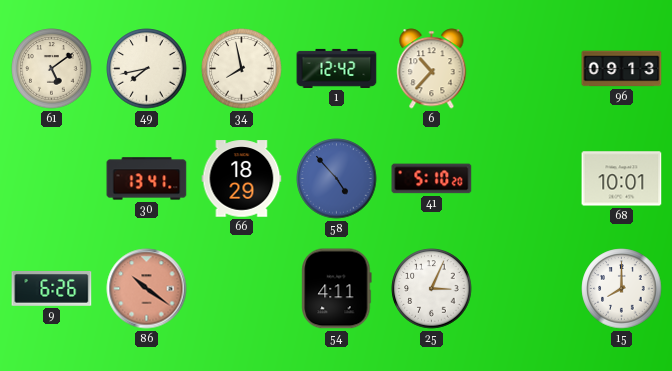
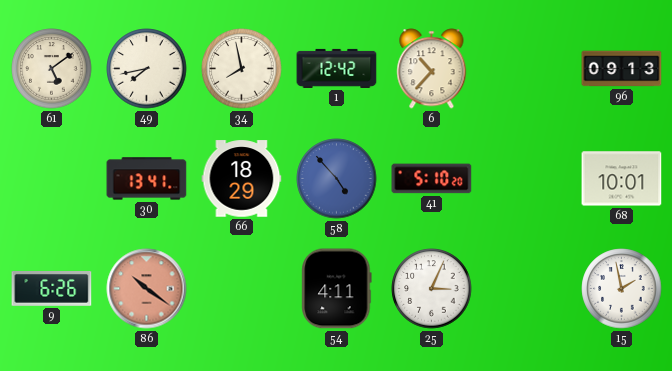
15: 8:00 -> 1:58
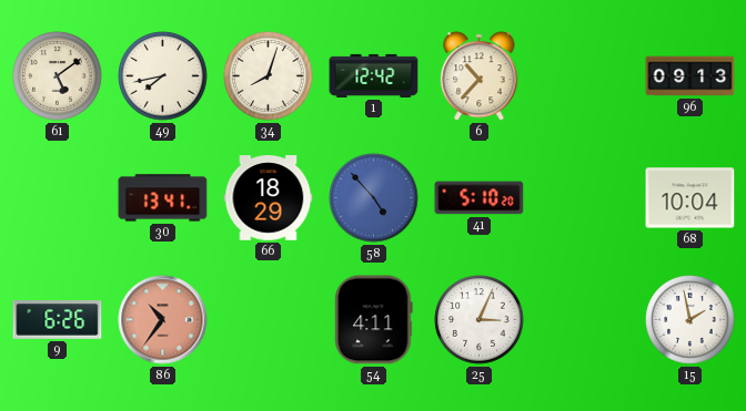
34: 7:58 -> 8:03
68: 10:01 -> 10:04
86: 10:21 -> 10:36
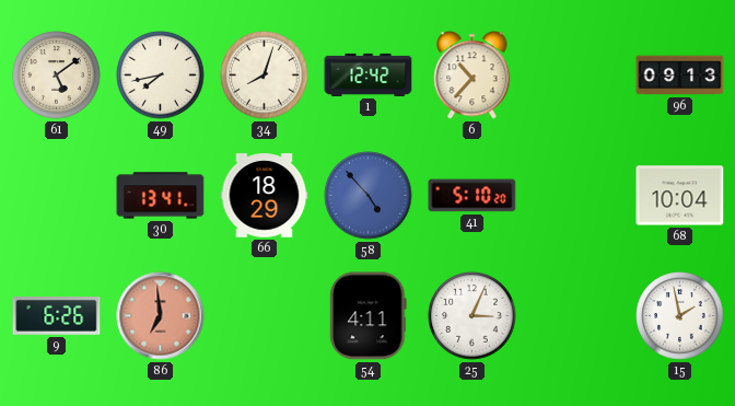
86: 10:36 -> 6:59
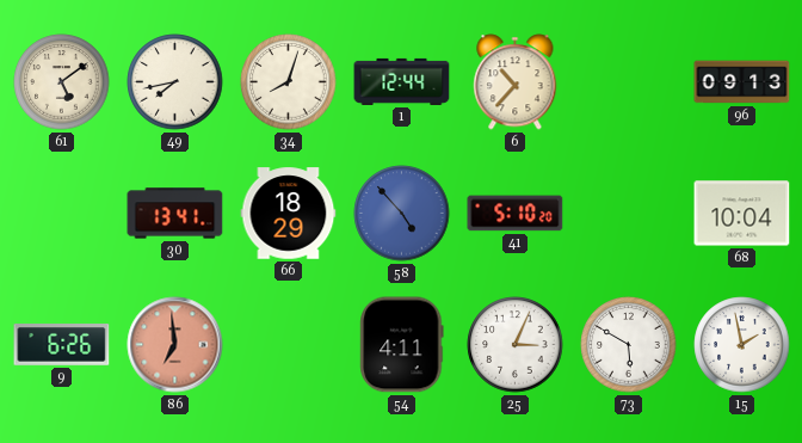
1: 12:42 -> 12:44
73: none -> 5:50
